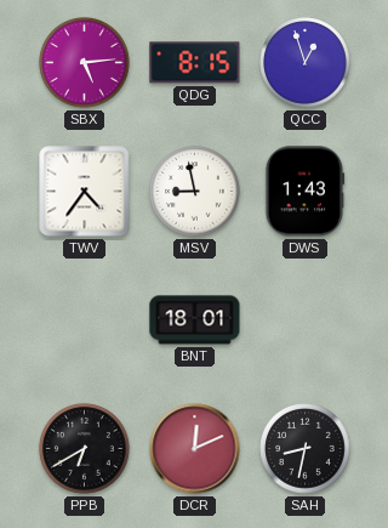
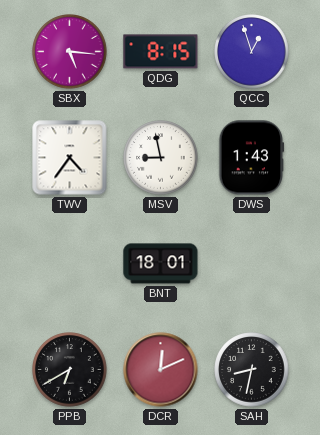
SBX: 5:14 -> 5:16
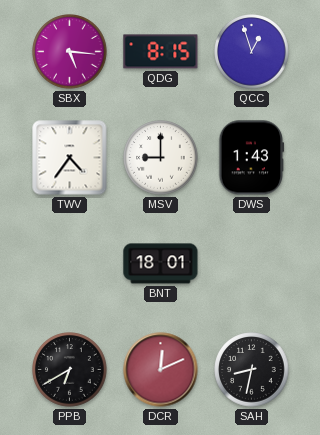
MSV: 8:58 -> 9:00
